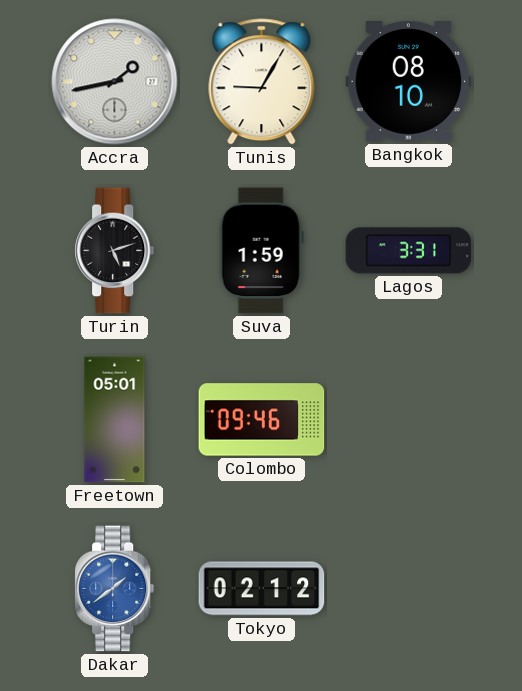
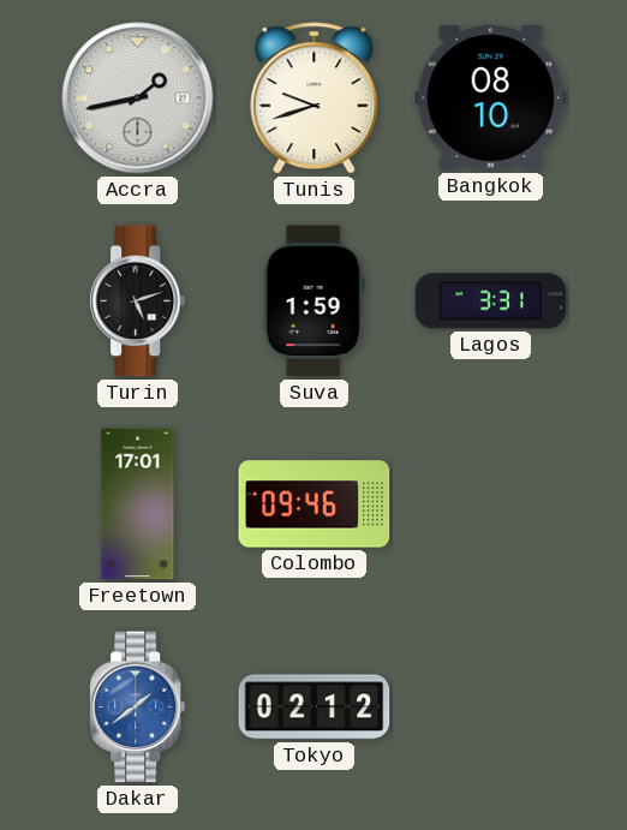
Tunis: 9:05 -> 9:42
Freetown: 05:01 -> 17:01
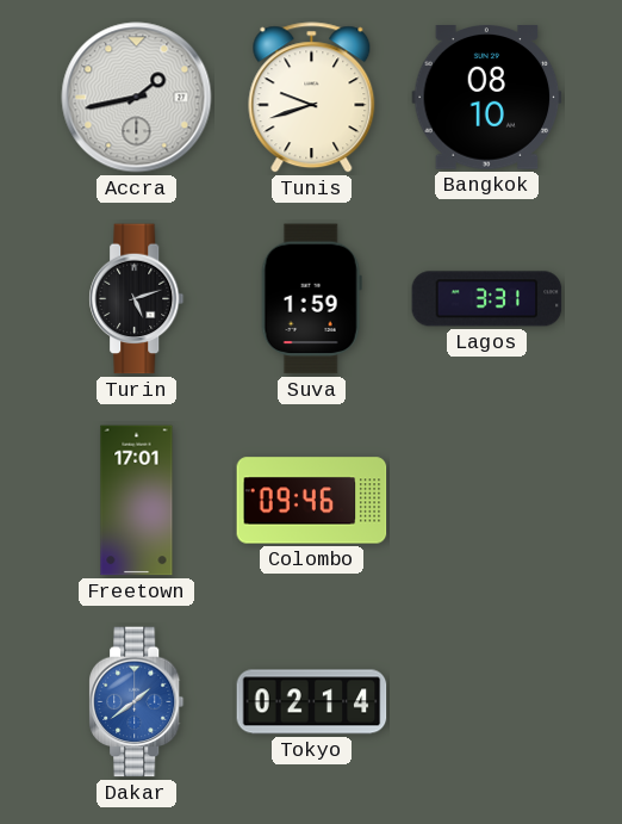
Tokyo: 02:12 -> 02:14
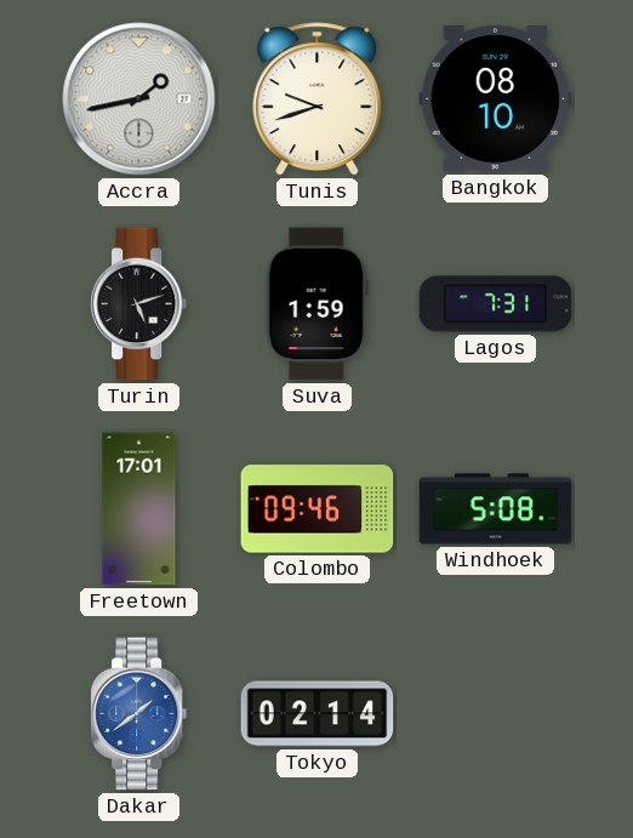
Lagos: 3:31 -> 7:31
Windhoek: none -> 5:08
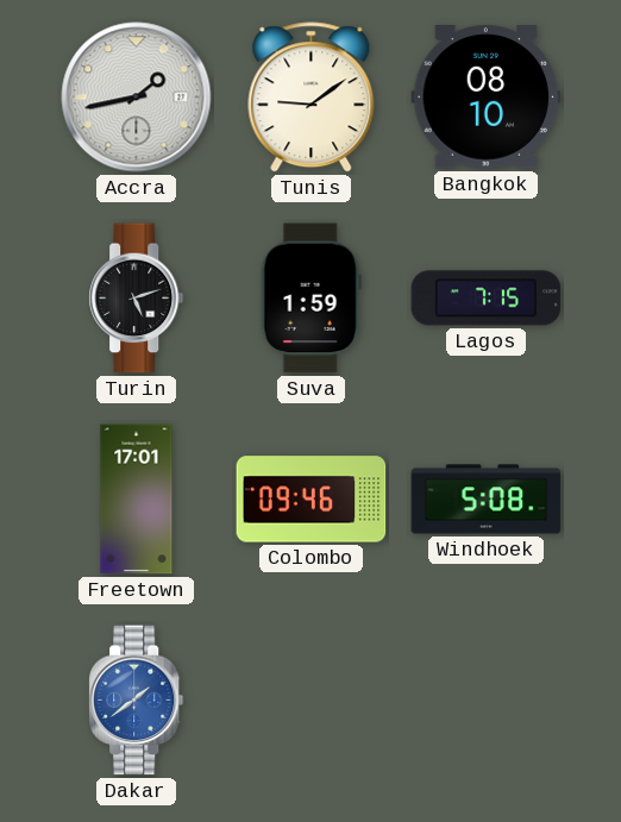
Tunis: 9:42 -> 9:09
Lagos: 7:31 -> 7:15
Tokyo: 02:14 -> none
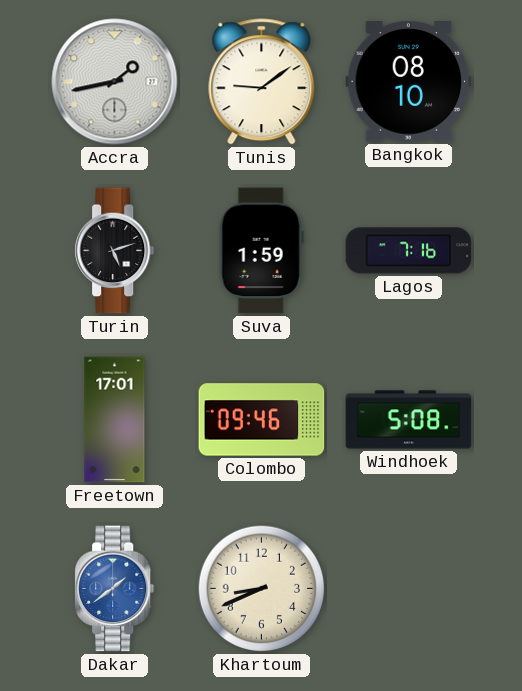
Lagos: 7:15 -> 7:16
Khartoum: none -> 8:41
